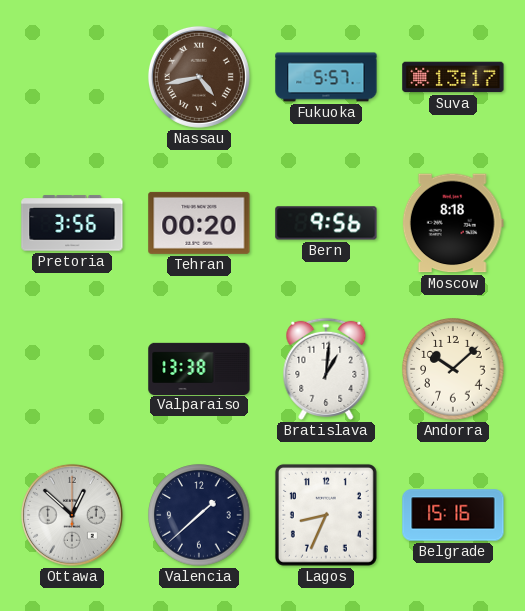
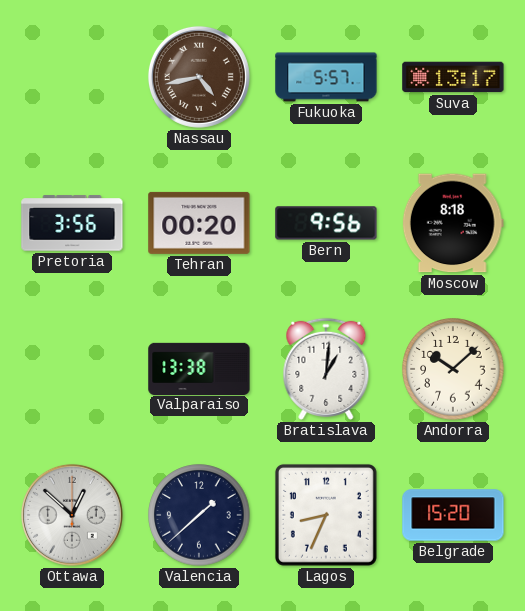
Belgrade: 15:16 -> 15:20
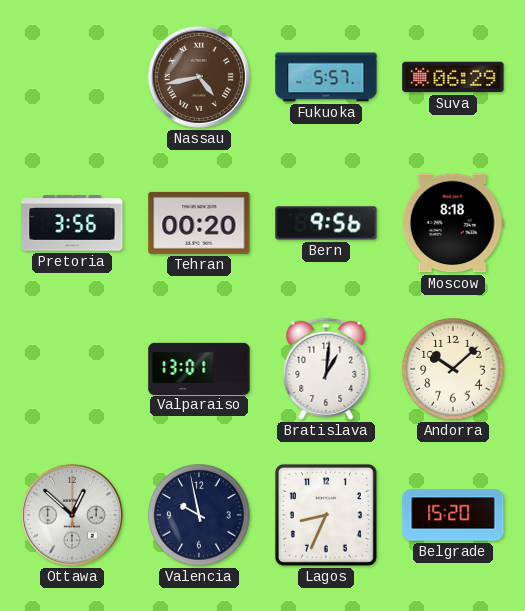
Suva: 13:17 -> 06:29
Valparaiso: 13:38 -> 13:01
Valencia: 1:38 -> 9:58
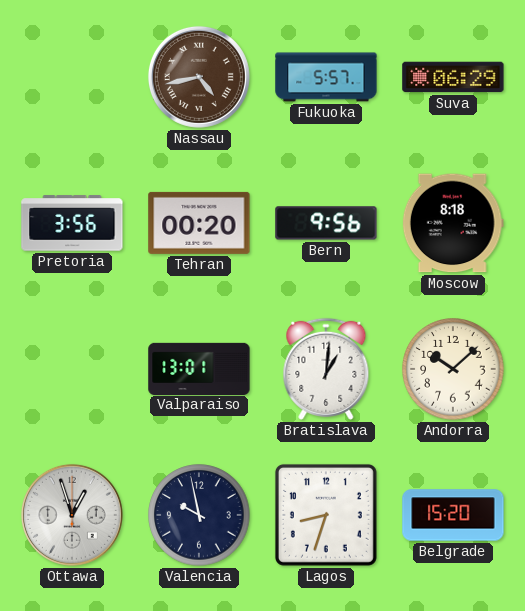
Ottawa: 12:52 -> 12:57
Lagos: 8:34 -> 8:33
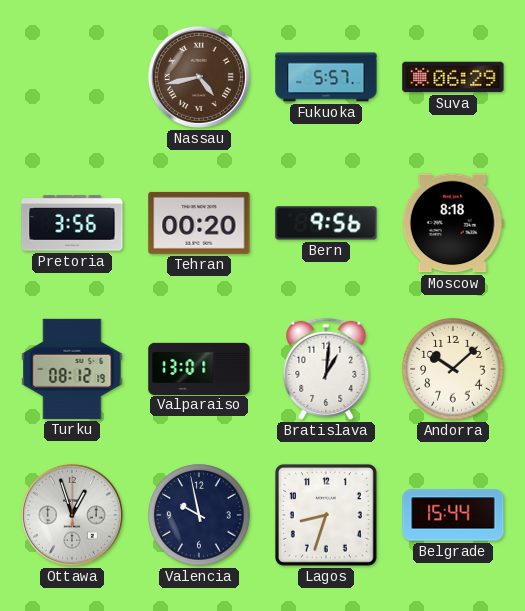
Turku: none -> 08:12
Belgrade: 15:20 -> 15:44
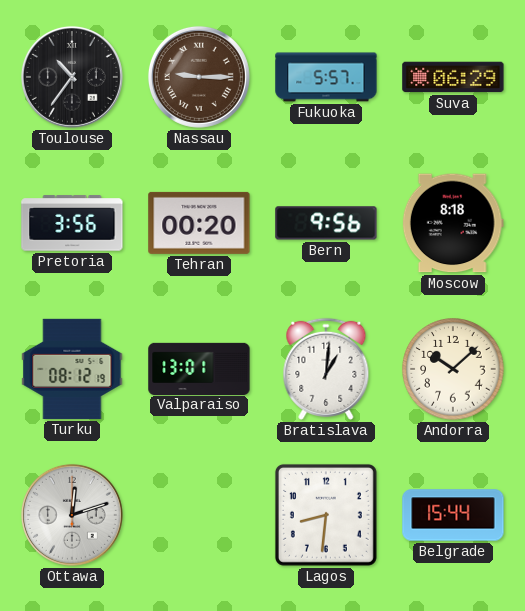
Toulouse: none -> 10:36
Nassau: 4:43 -> 9:15
Ottawa: 12:57 -> 12:12
Valencia: 9:58 -> none
Lagos: 8:33 -> 8:31
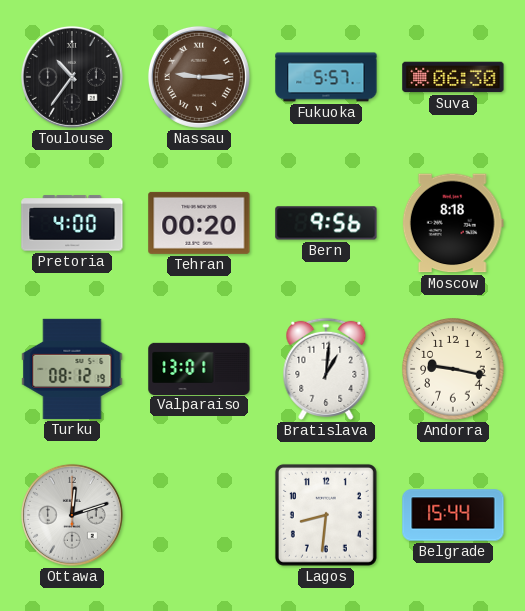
Suva: 06:29 -> 06:30
Pretoria: 3:56 -> 4:00
Andorra: 10:08 -> 9:17
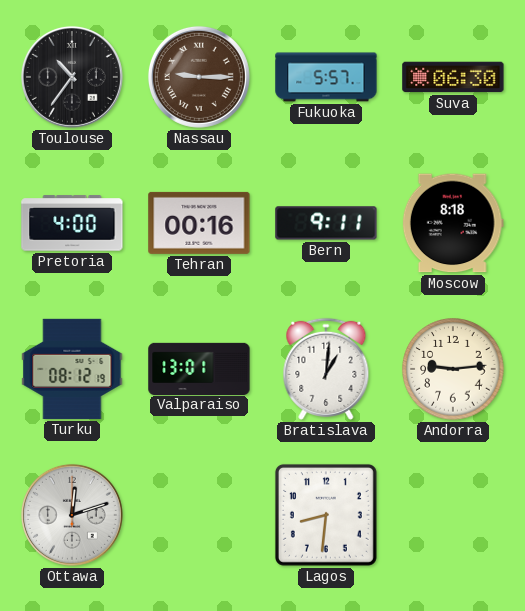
Tehran: 00:20 -> 00:16
Bern: 9:56 -> 9:11
Andorra: 9:17 -> 9:14
Belgrade: 15:44 -> none
